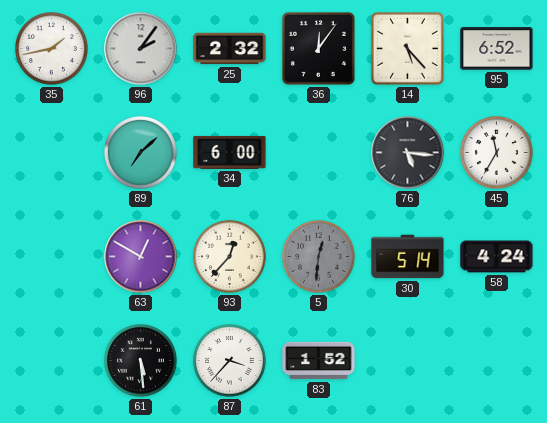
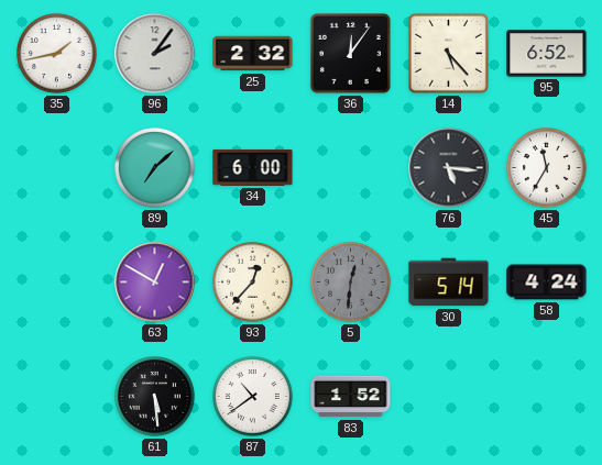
87: 3:37 -> 10:39
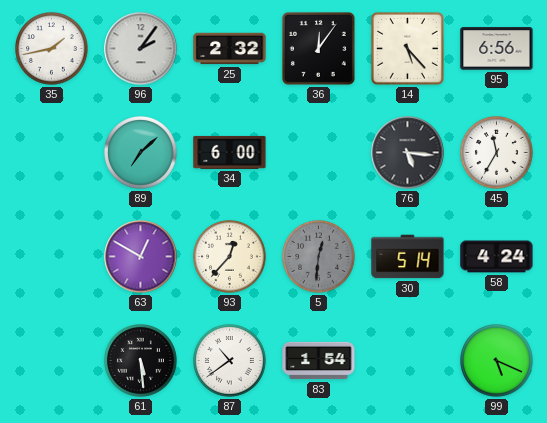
95: 6:52 -> 6:56
83: 1:52 -> 1:54
99: none -> 5:19
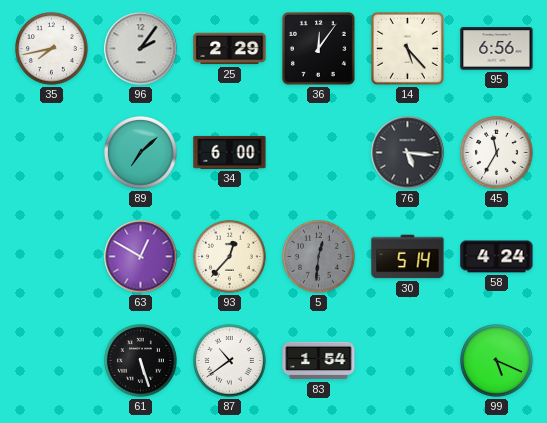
35: 1:43 -> 7:43
25: 2:32 -> 2:29
61: 5:29 -> 5:27
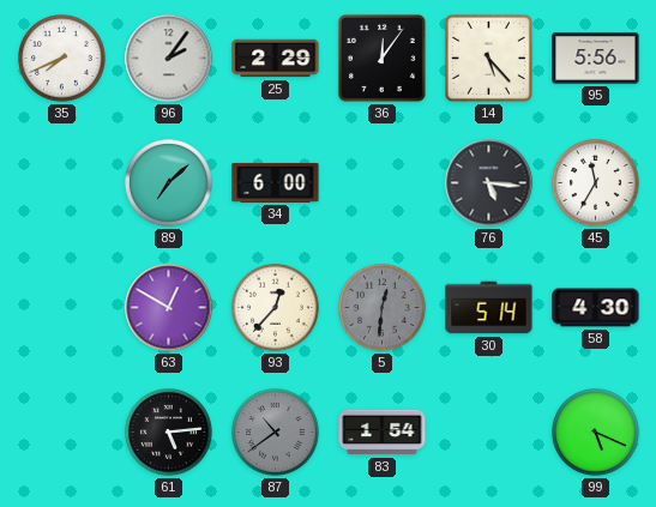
35: 7:43 -> 7:41
95: 6:56 -> 5:56
58: 4:24 -> 4:30
61: 5:27 -> 5:14
87 dial: white -> grey
